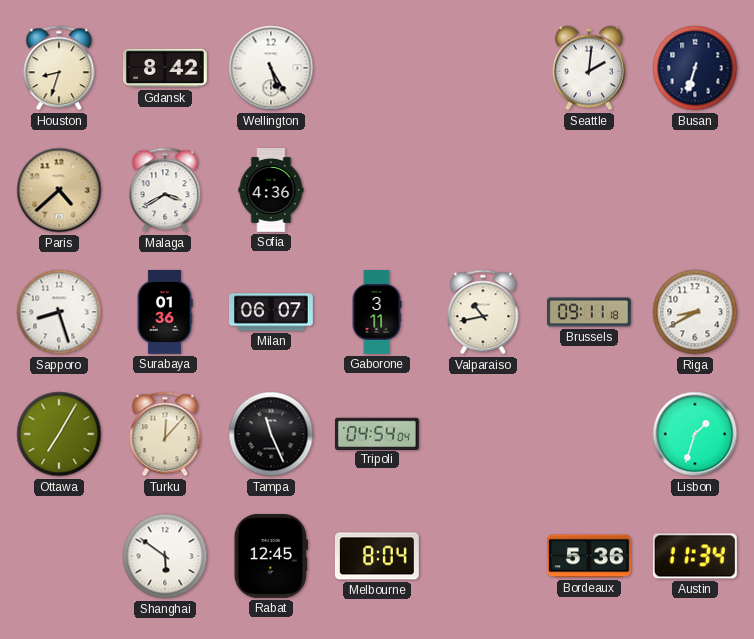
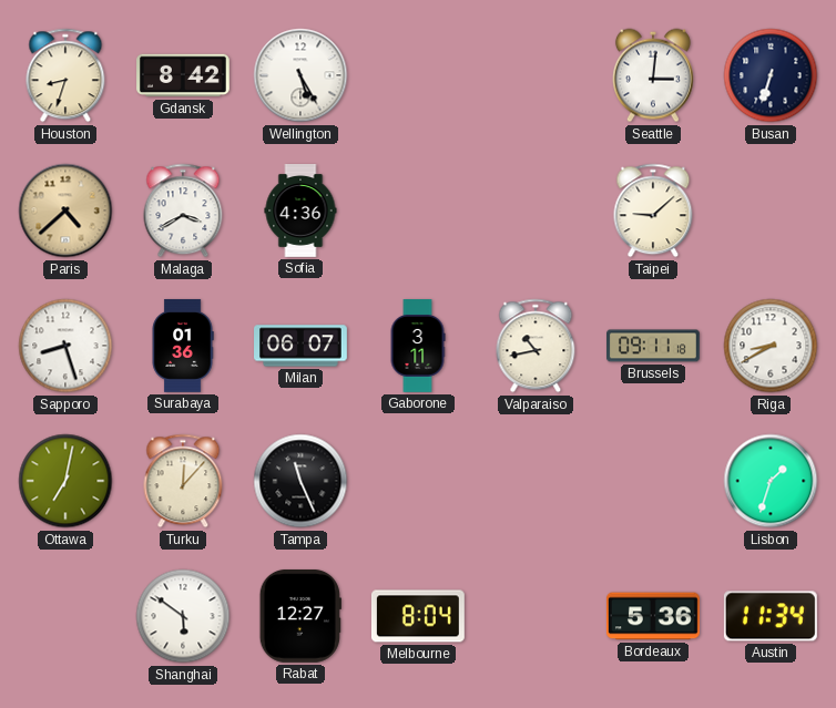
Seattle: 2:01 -> 3:01
Taipei: none -> 9:08
Ottawa: 7:05 -> 7:02
Tripoli: 04:54 -> none
Rabat: 12:45 -> 12:27
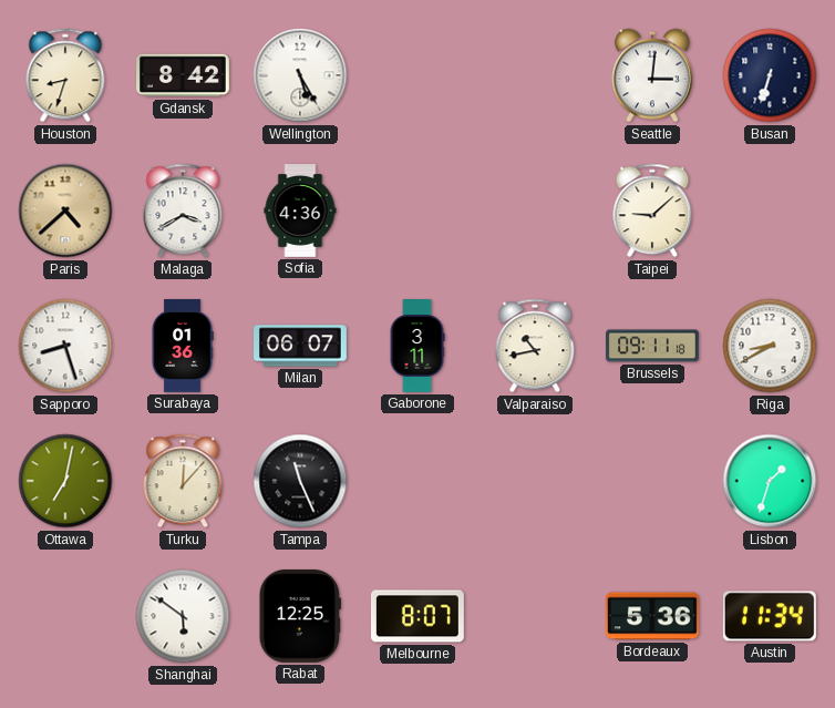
Rabat: 12:27 -> 12:25
Melbourne: 8:04 -> 8:07
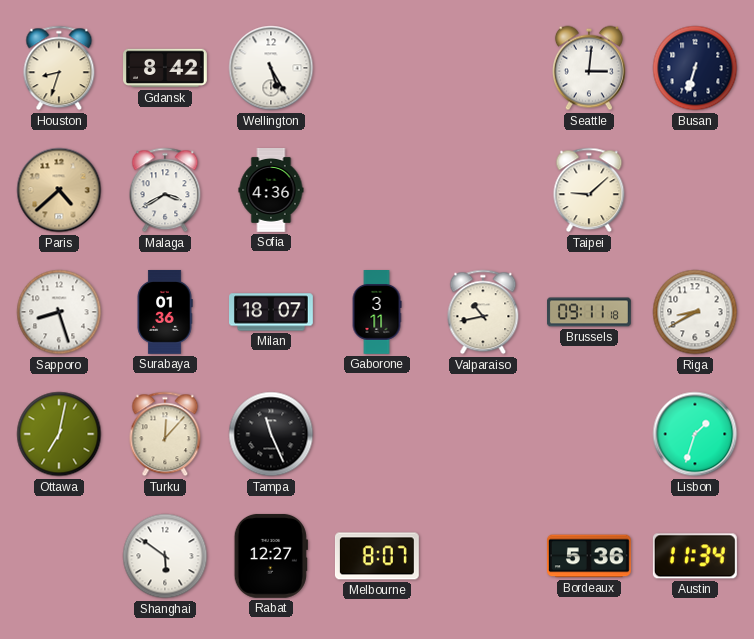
Milan: 06:07 -> 18:07
Rabat: 12:25 -> 12:27
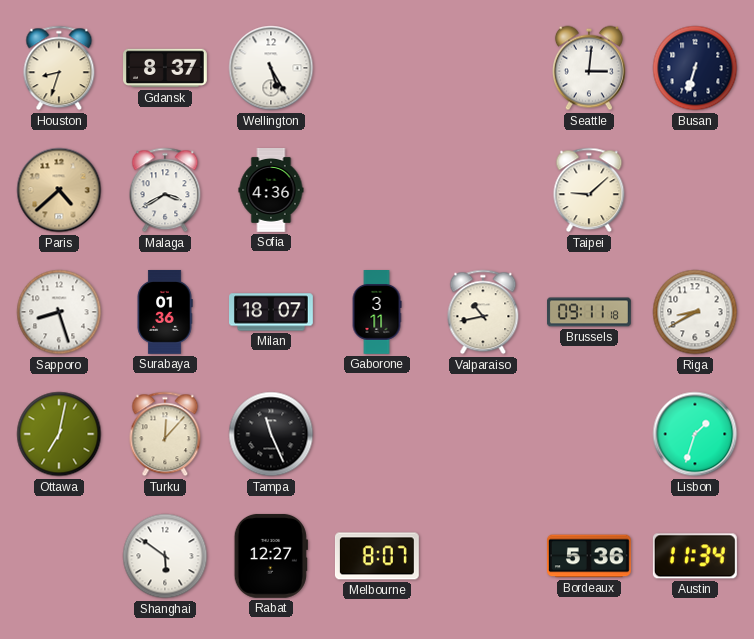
Gdansk: 8:42 -> 8:37
